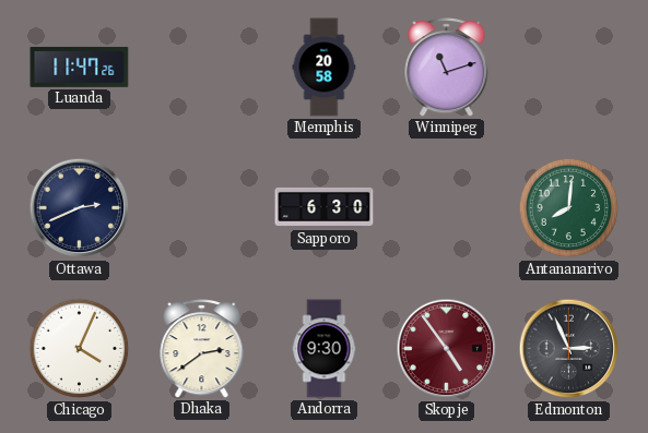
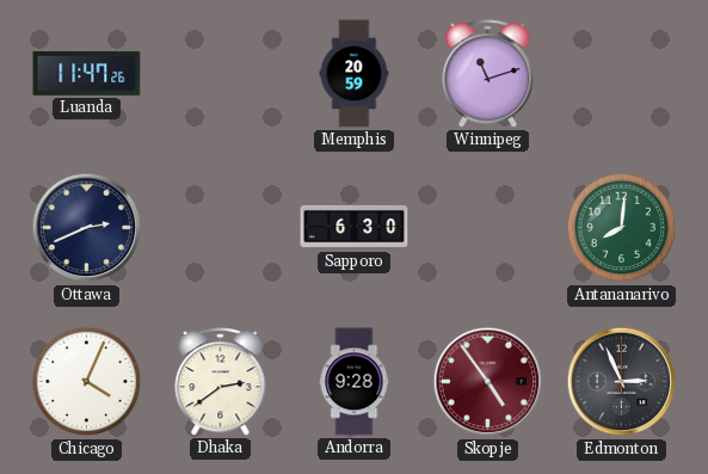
Memphis: 20:58 -> 20:59
Andorra: 9:30 -> 9:28
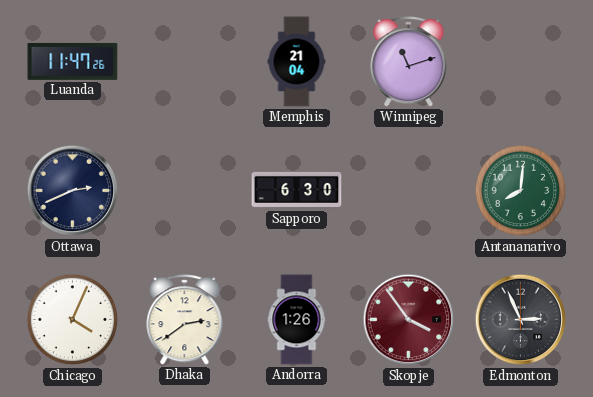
Memphis: 20:59 -> 21:04
Andorra: 9:28 -> 1:26
Skopje: 4:54 -> 3:54
